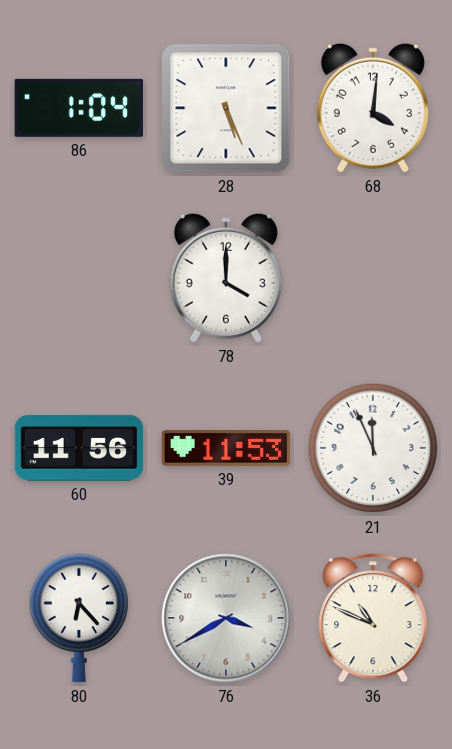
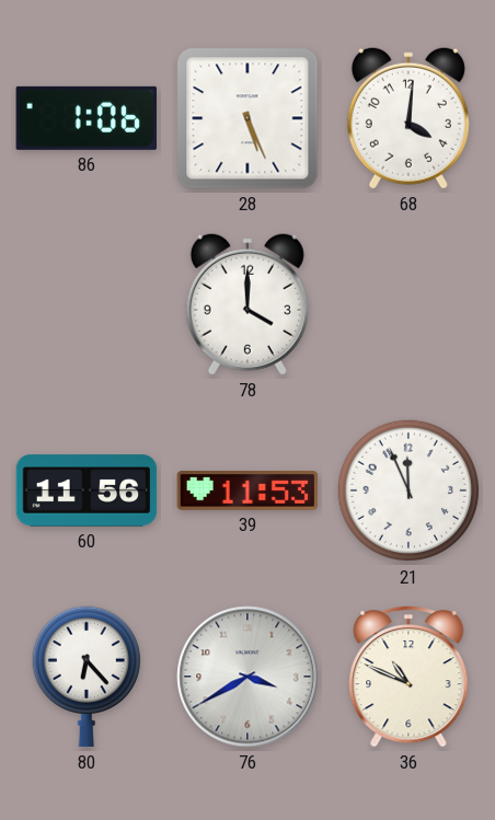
86: 1:04 -> 1:06
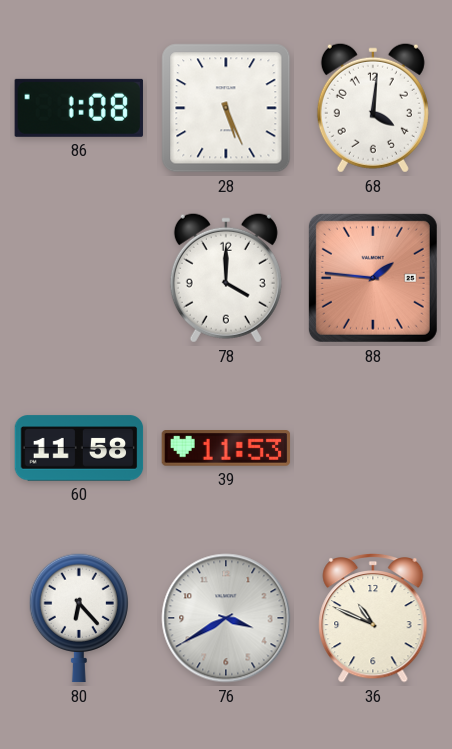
86: 1:06 -> 1:08
88: none -> 1:46
60: 11:56 -> 11:58
21: 11:56 -> none
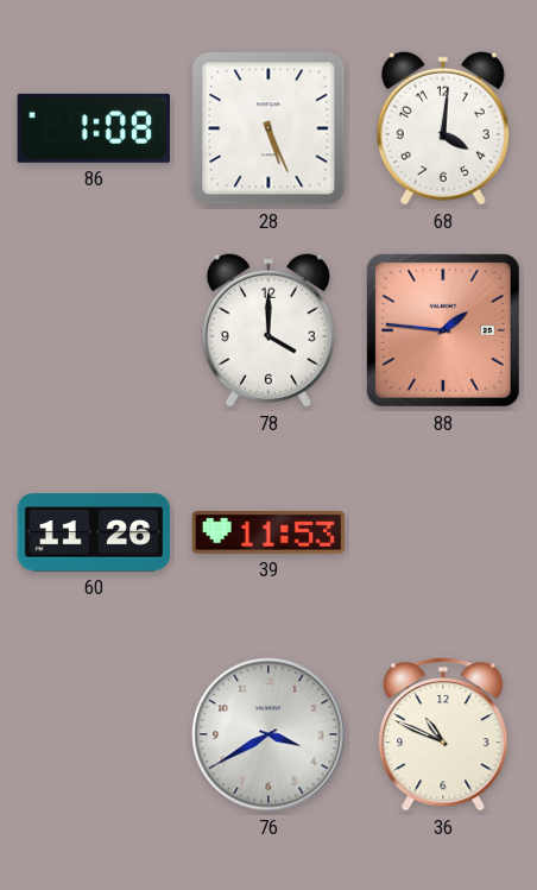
60: 11:58 -> 11:26
80: 6:23 -> none
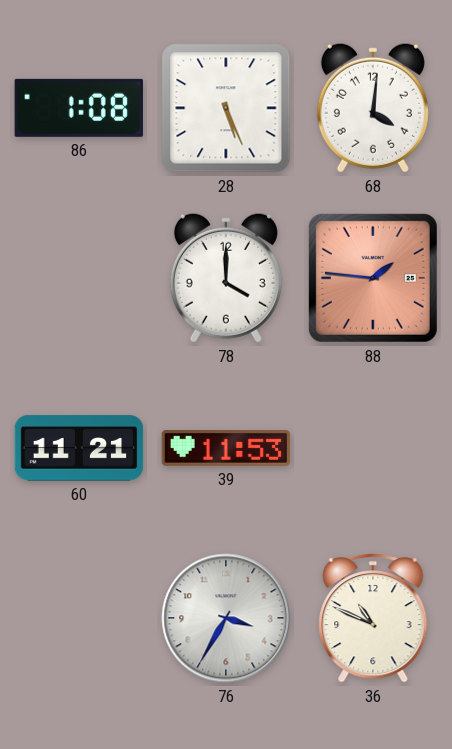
60: 11:26 -> 11:21
76: 3:40 -> 3:35
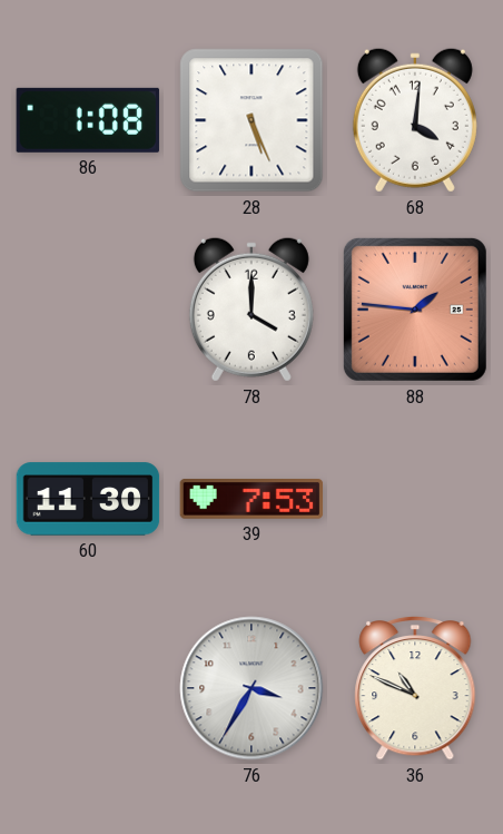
60: 11:21 -> 11:30
39: 11:53 -> 7:53
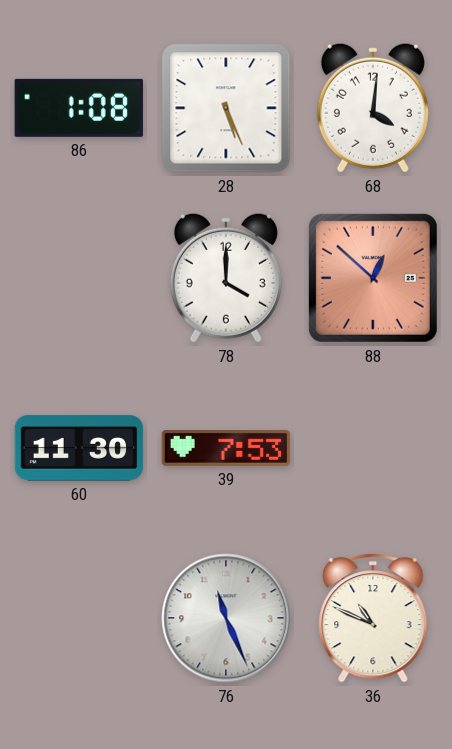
88: 1:46 -> 12:52
76: 3:35 -> 11:26
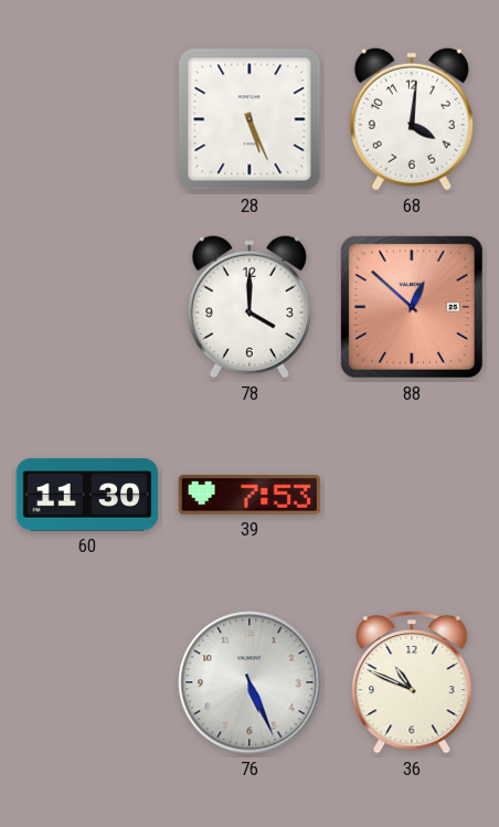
86: 1:08 -> none
76: 11:26 -> 5:26
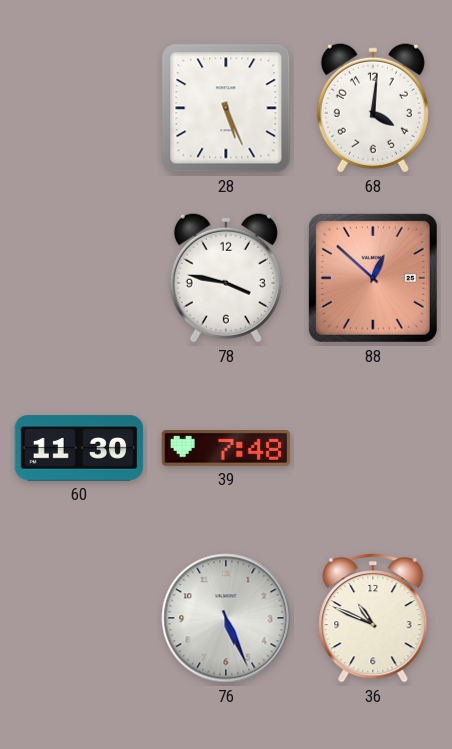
78: 4:00 -> 3:47
39: 7:53 -> 7:48
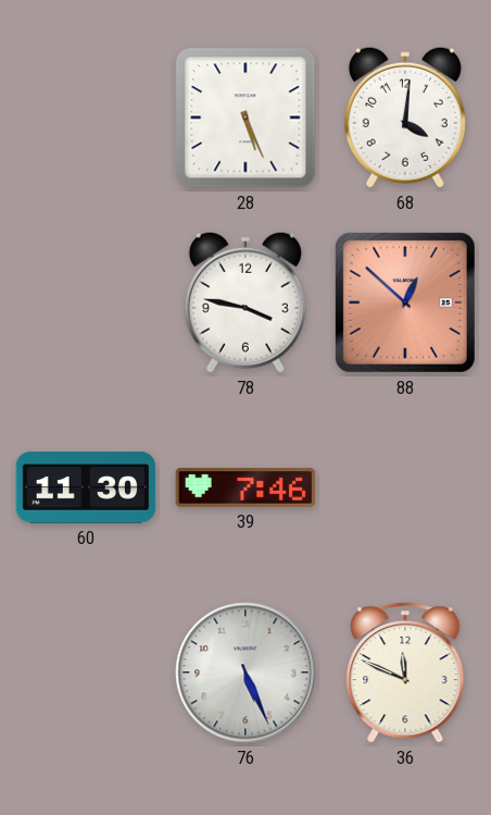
39: 7:48 -> 7:46
36: 10:49 -> 11:49
